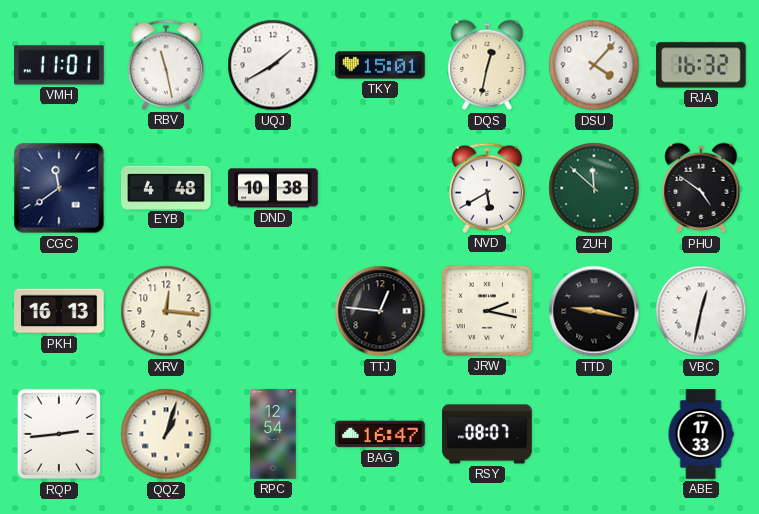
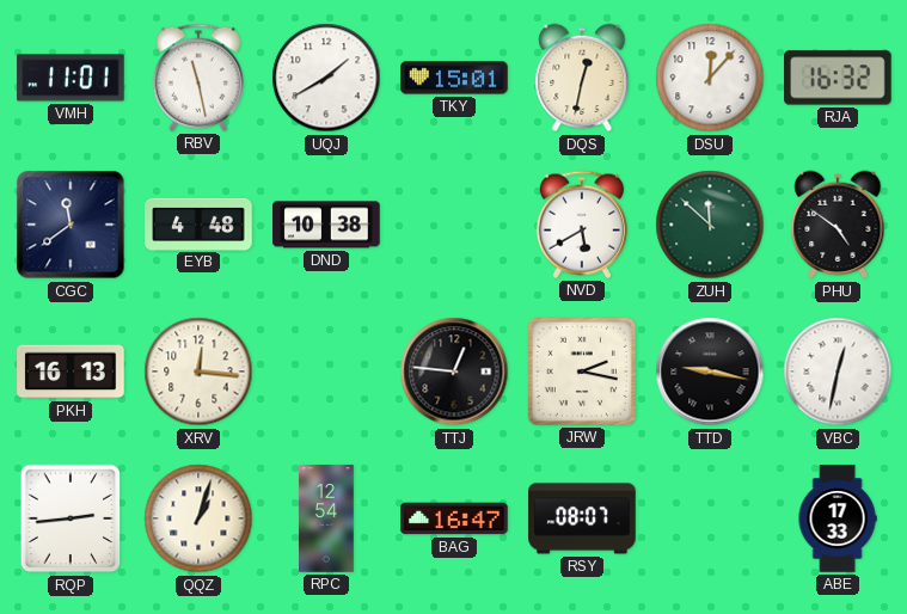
DSU: 4:07 -> 12:07
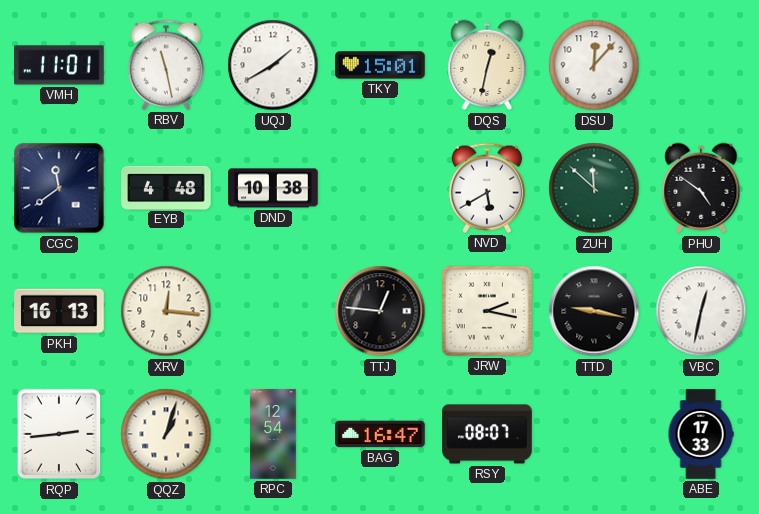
RJA: 16:32 -> none
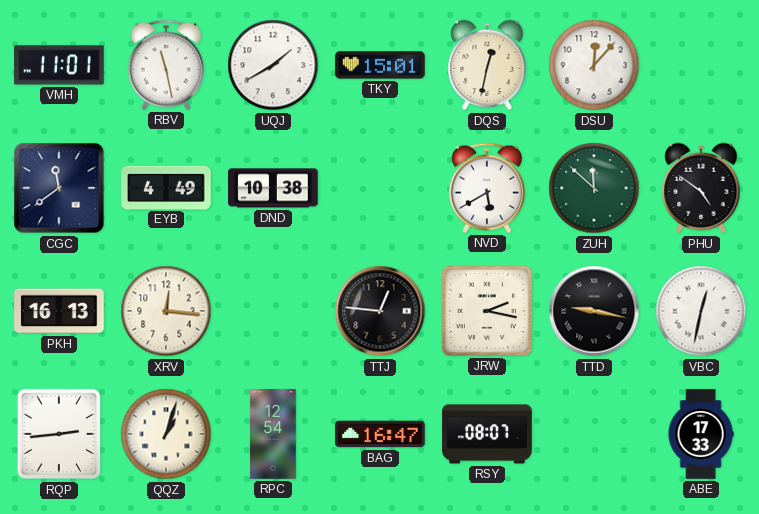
EYB: 4:48 -> 4:49
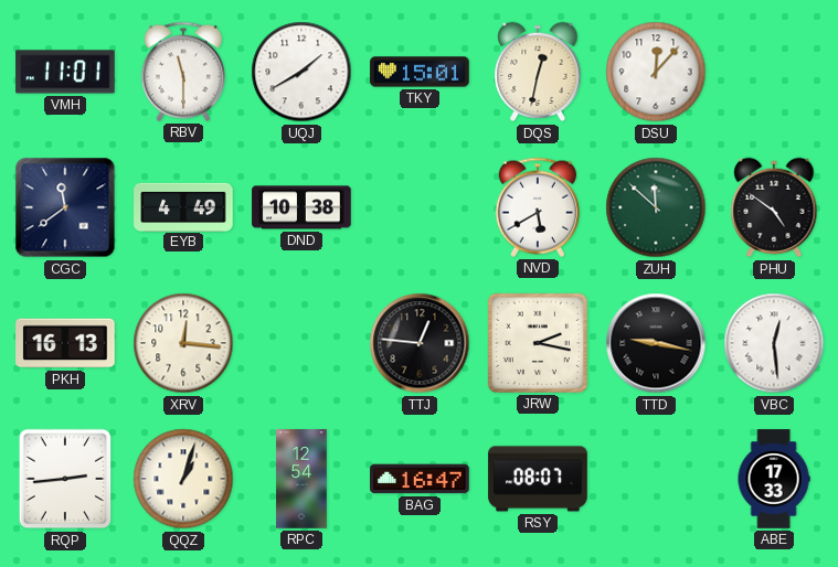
RBV: 11:28 -> 11:30
VBC: 12:32 -> 12:29
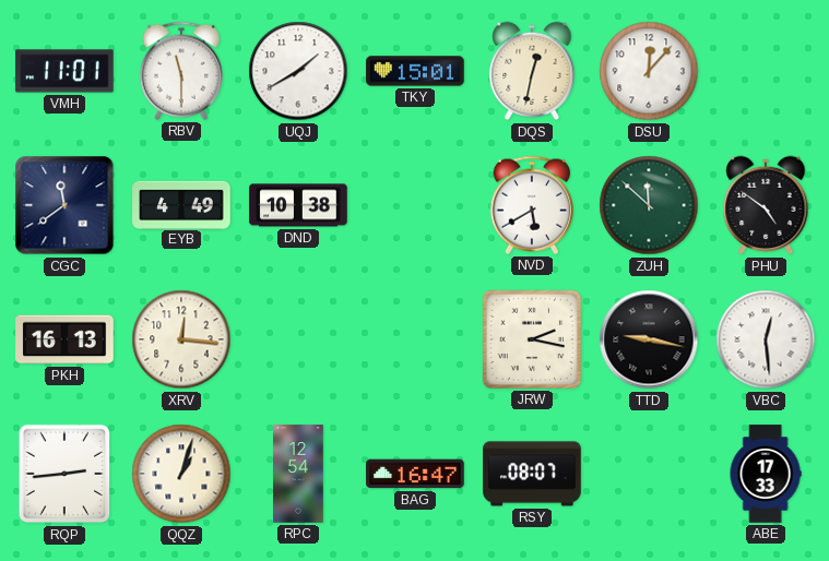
TTJ: 12:46 -> none
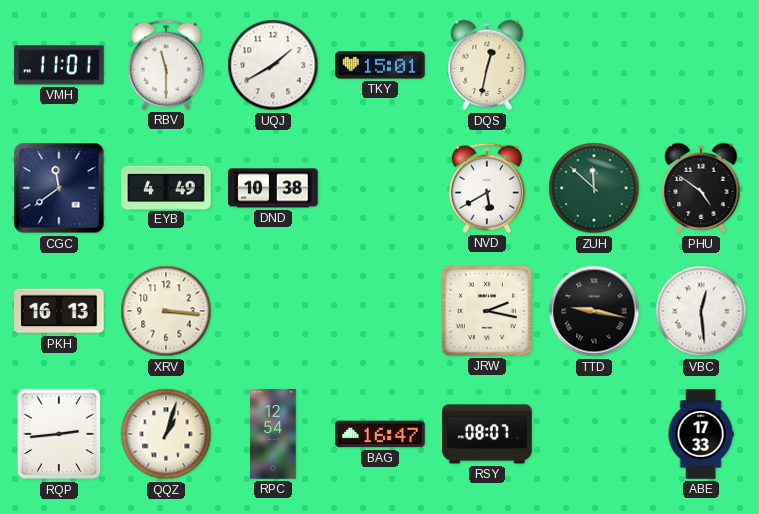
DSU: 12:07 -> none
XRV: 12:16 -> 3:16
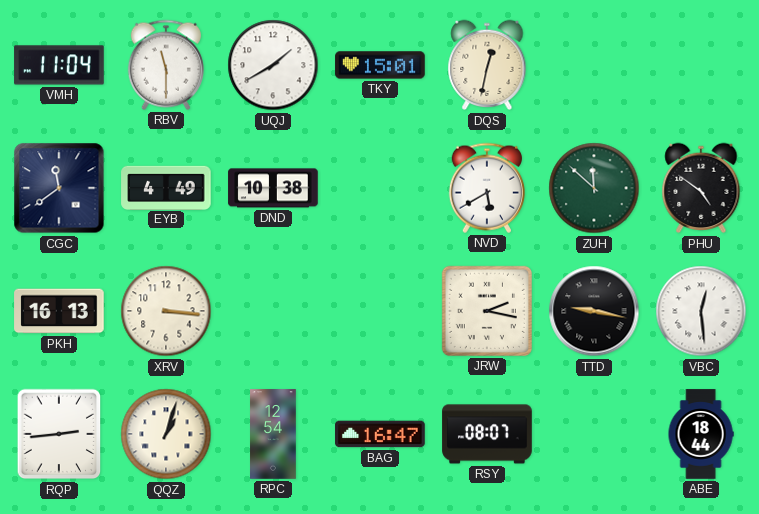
VMH: 11:01 -> 11:04
ABE: 17:33 -> 18:44
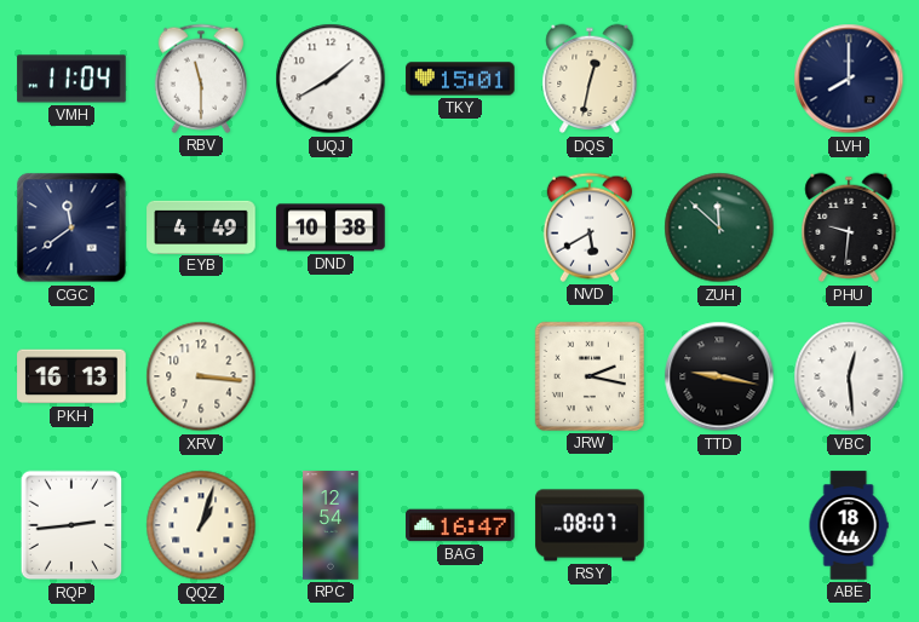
LVH: none -> 8:00
PHU: 4:51 -> 9:31
